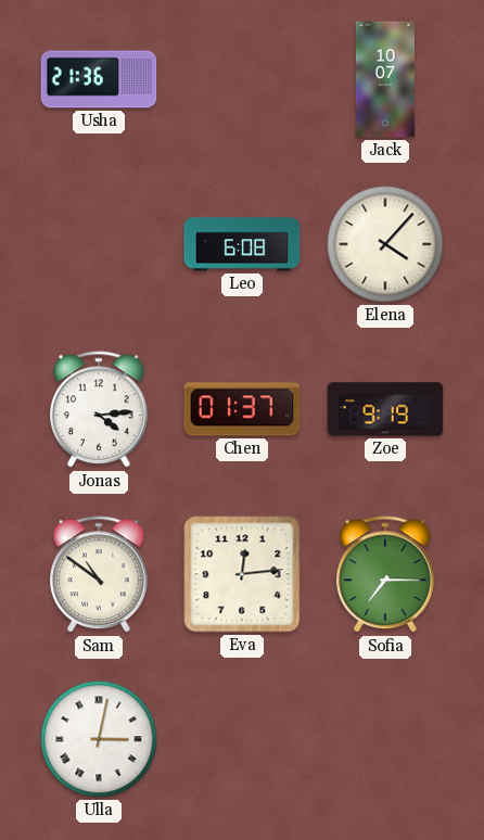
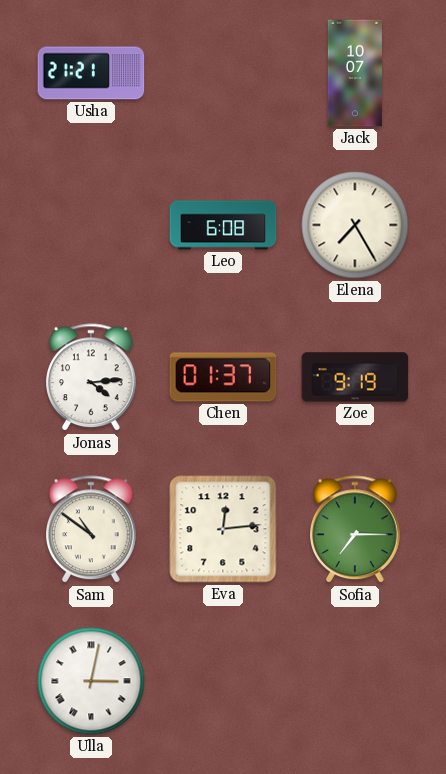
Usha: 21:36 -> 21:21
Elena: 4:07 -> 7:25
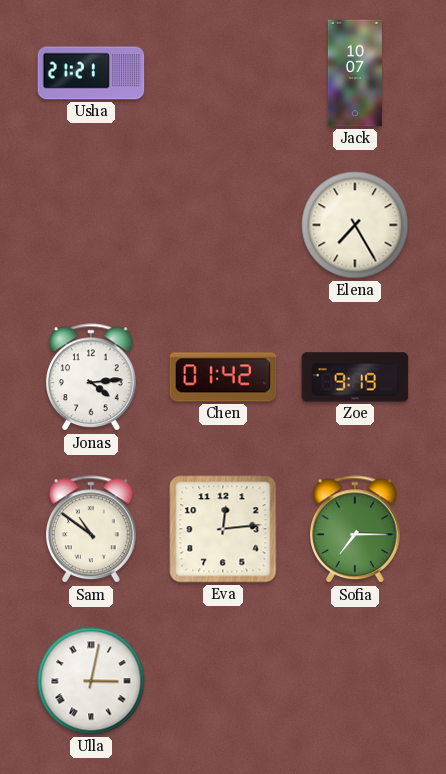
Leo: 6:08 -> none
Chen: 01:37 -> 01:42
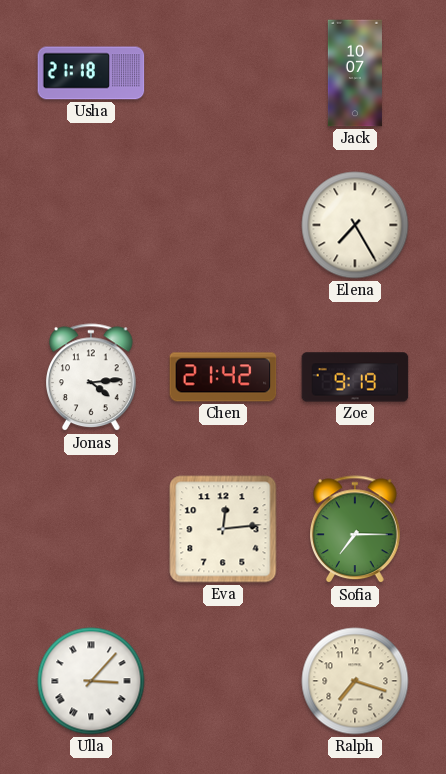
Usha: 21:21 -> 21:18
Chen: 01:42 -> 21:42
Sam: 10:51 -> none
Ulla: 3:02 -> 3:07
Ralph: none -> 7:18
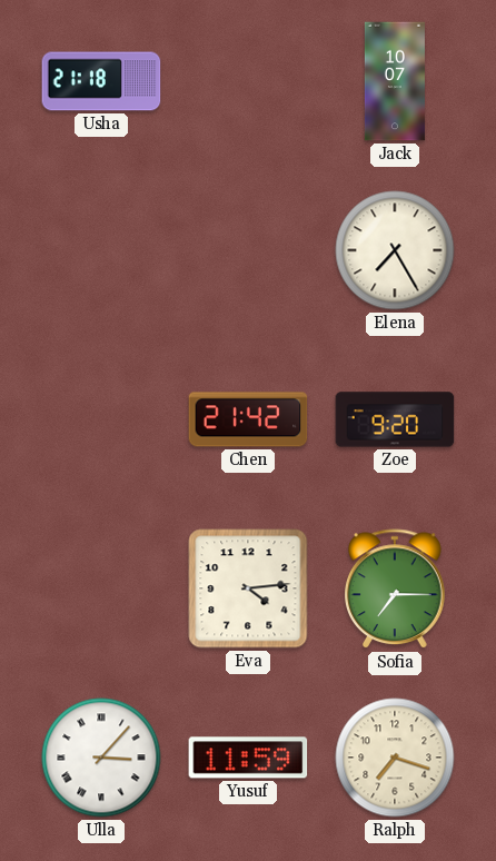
Jonas: 4:14 -> none
Zoe: 9:19 -> 9:20
Eva: 12:14 -> 4:14
Yusuf: none -> 11:59
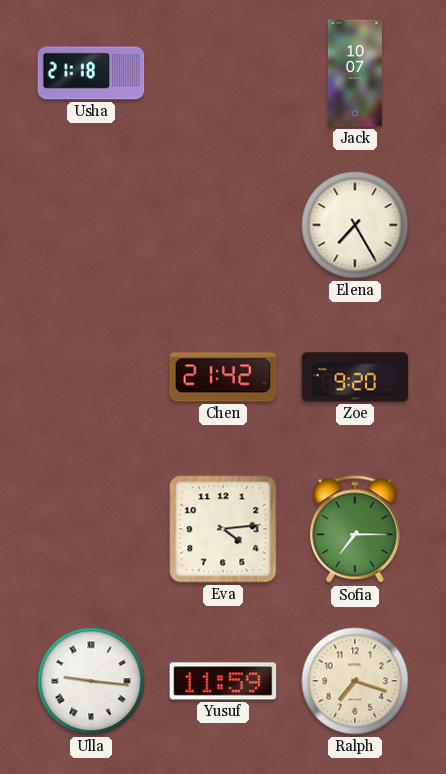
Ulla: 3:07 -> 9:16
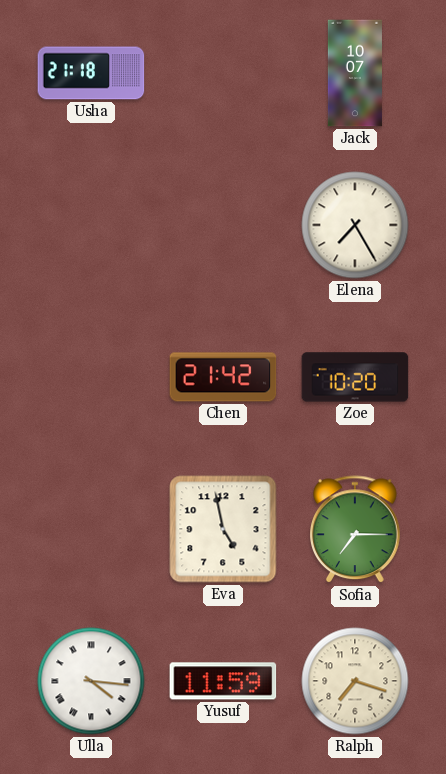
Zoe: 9:20 -> 10:20
Eva: 4:14 -> 4:58
Ulla: 9:16 -> 4:16
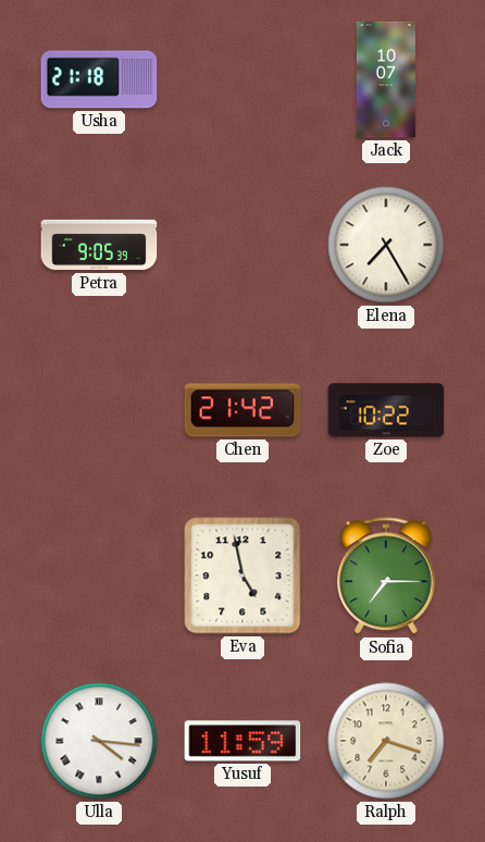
Petra: none -> 9:05
Zoe: 10:20 -> 10:22
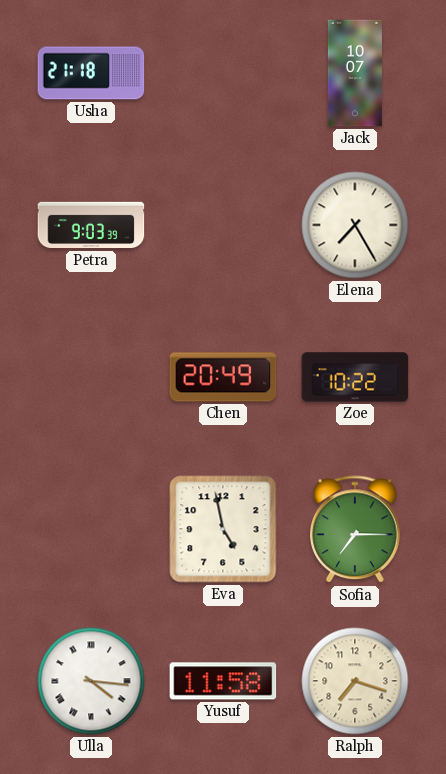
Petra: 9:05 -> 9:03
Chen: 21:42 -> 20:49
Yusuf: 11:59 -> 11:58
